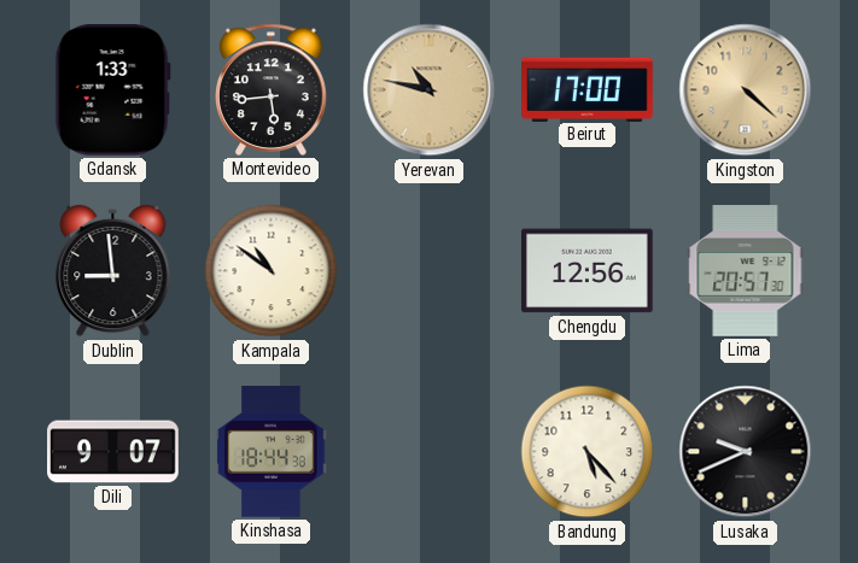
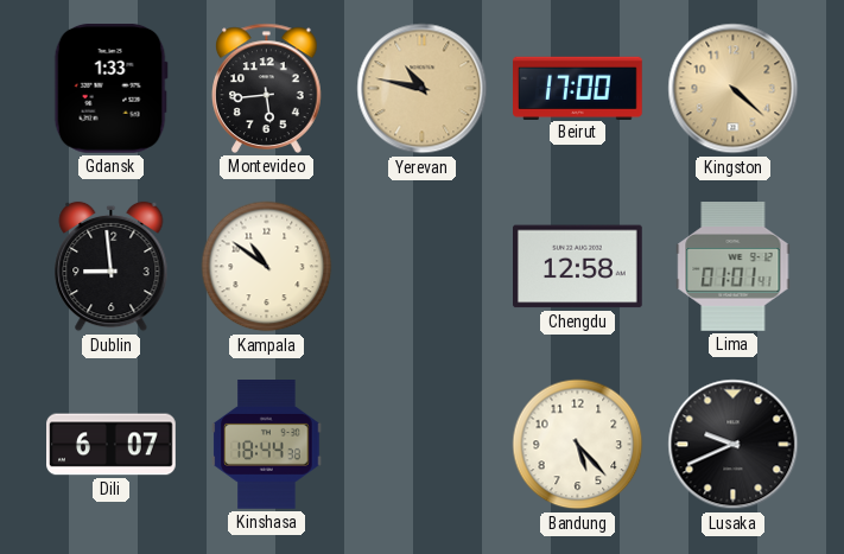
Chengdu: 12:56 -> 12:58
Lima: 20:57 -> 01:01
Dili: 9:07 -> 6:07
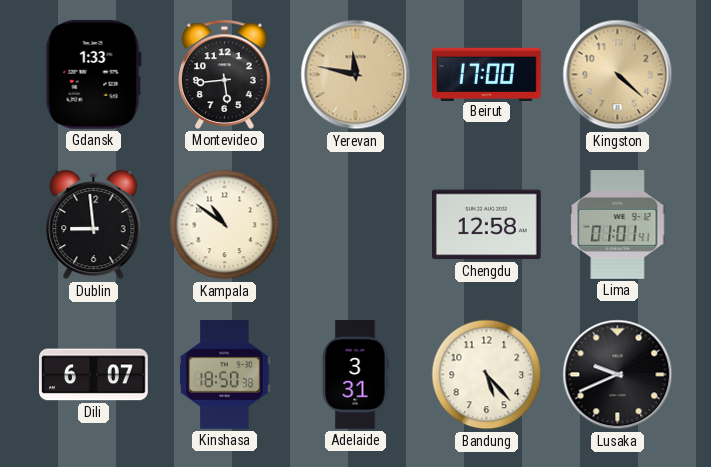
Yerevan: 10:47 -> 11:47
Kinshasa: 18:44 -> 18:50
Adelaide: none -> 3:31
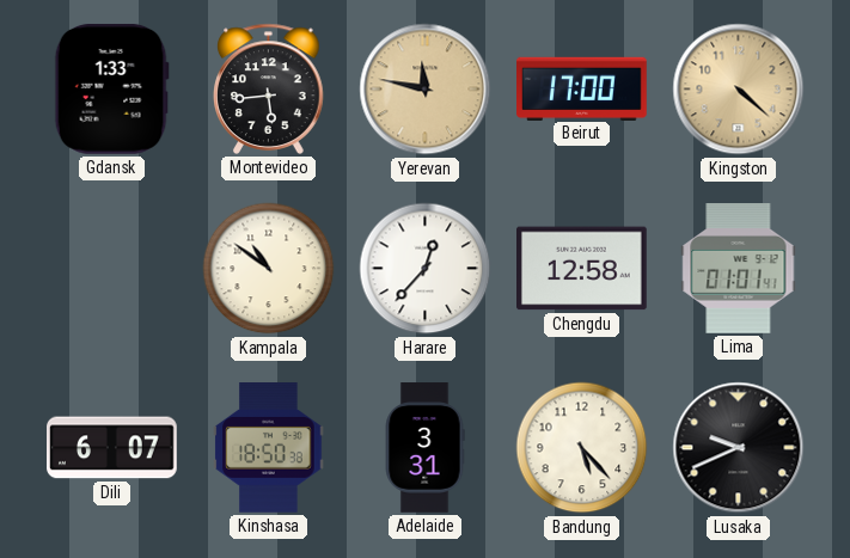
Dublin: 8:59 -> none
Harare: none -> 12:37
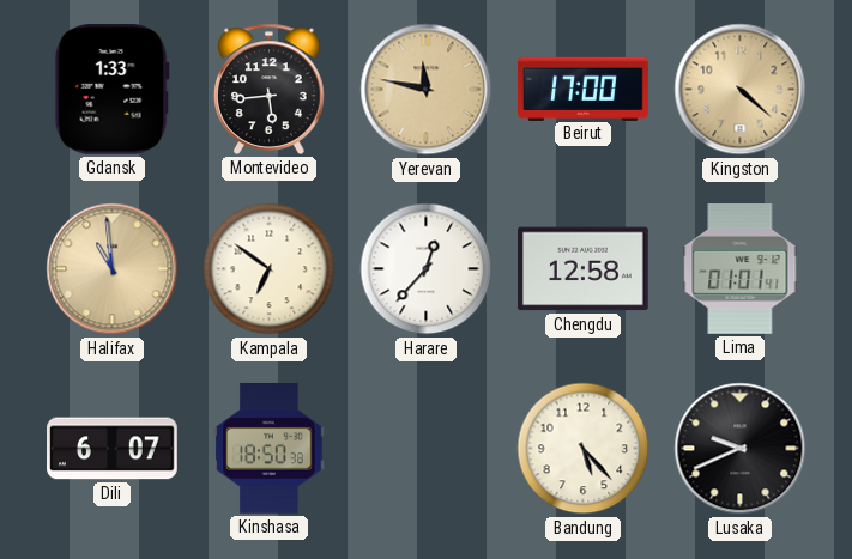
Halifax: none -> 10:59
Kampala: 10:51 -> 6:51
Adelaide: 3:31 -> none
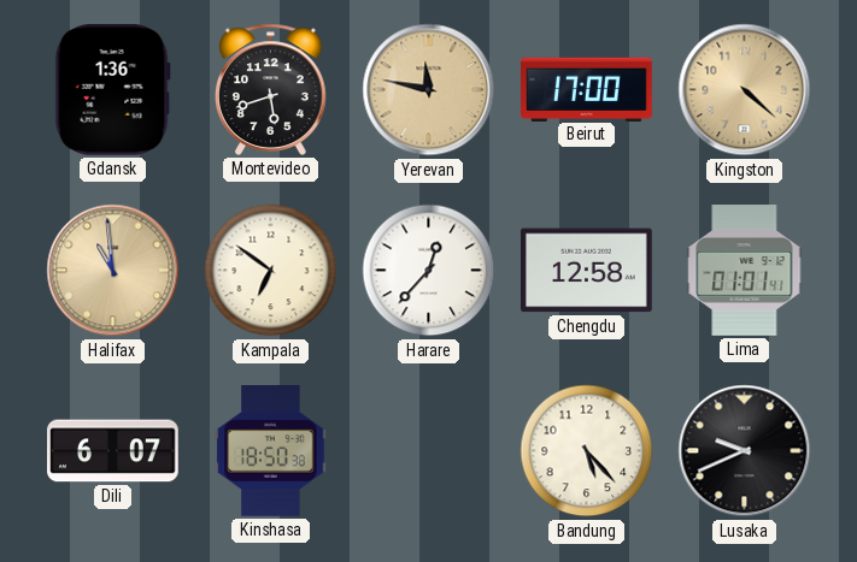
Gdansk: 1:33 -> 1:36
Montevideo: 5:44 -> 5:42
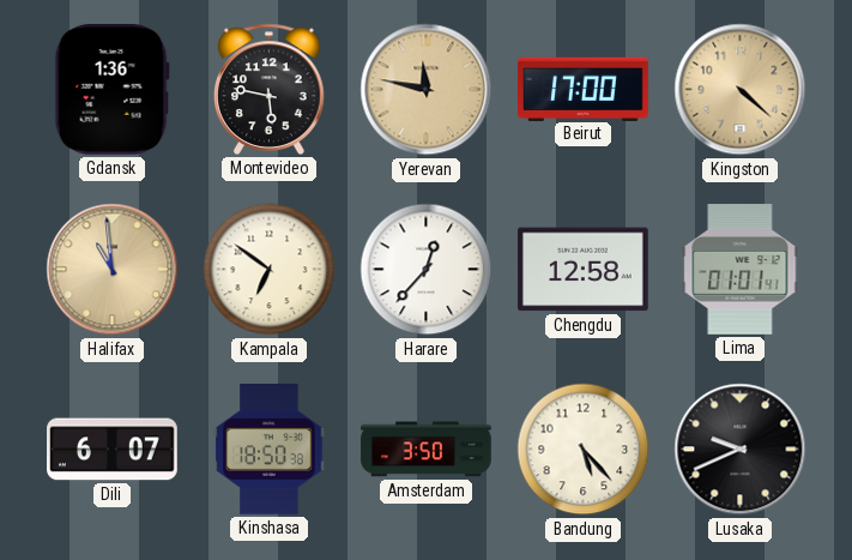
Montevideo: 5:42 -> 5:47
Amsterdam: none -> 3:50
